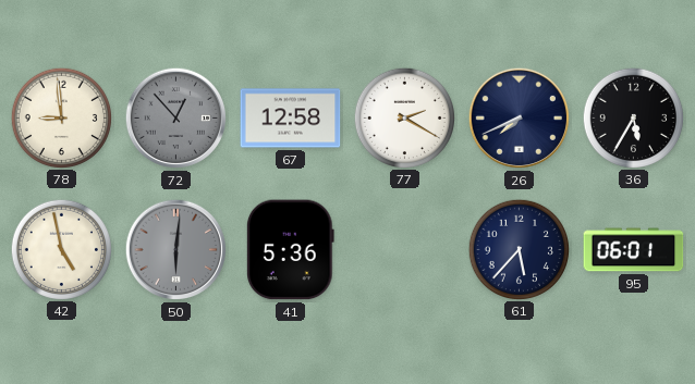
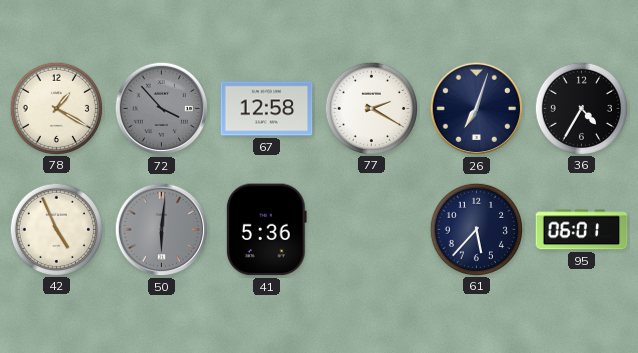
78: 8:59 -> 1:20
72: 12:53 -> 3:53
26: 7:41 -> 7:03
36: 5:35 -> 4:35
42: 4:58 -> 4:56
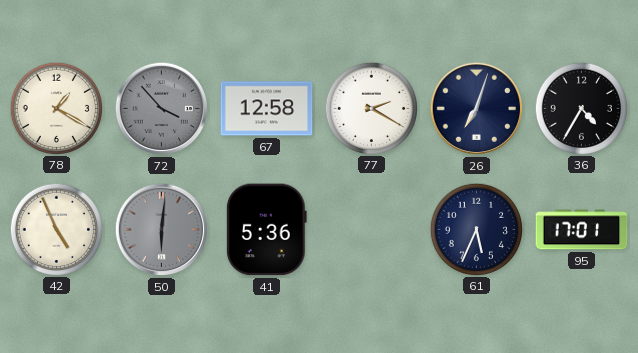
61: 5:37 -> 5:34
95: 06:01 -> 17:01
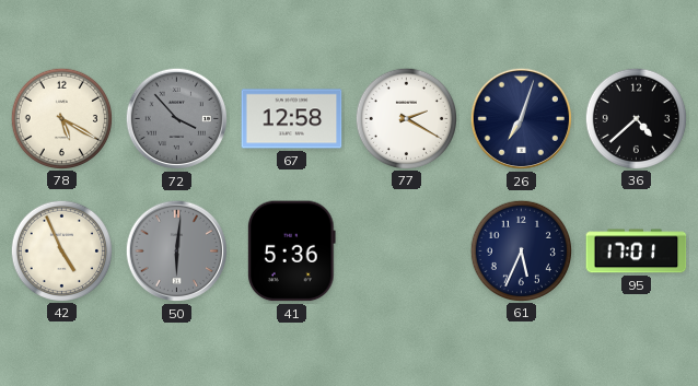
78: 1:20 -> 5:20
36: 4:35 -> 4:38
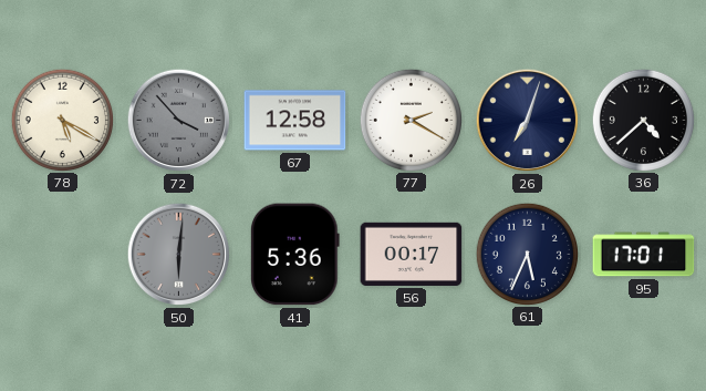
42: 4:56 -> none
56: none -> 00:17
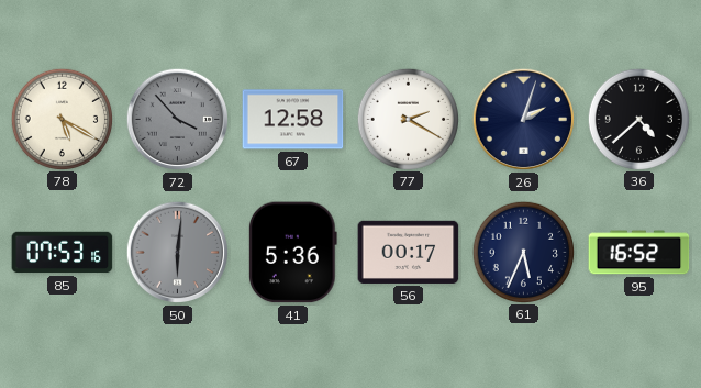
26: 7:03 -> 2:03
85: none -> 07:53
95: 17:01 -> 16:52
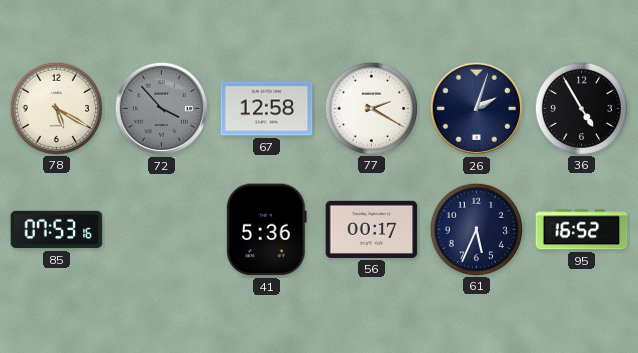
36: 4:38 -> 4:55
50: 6:01 -> none
